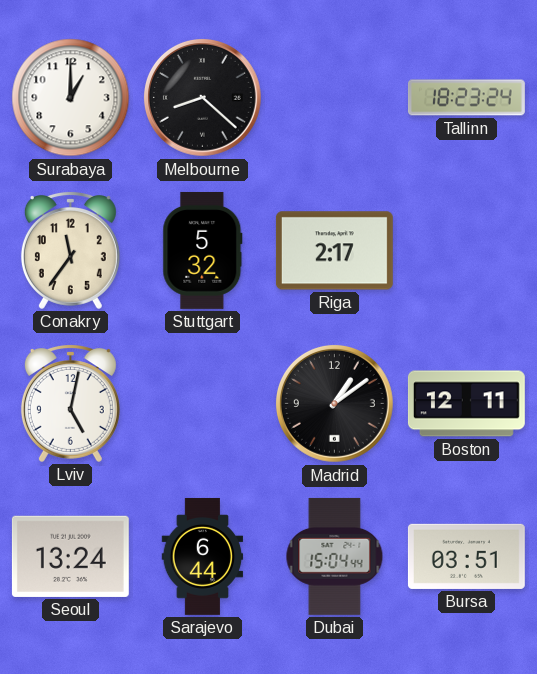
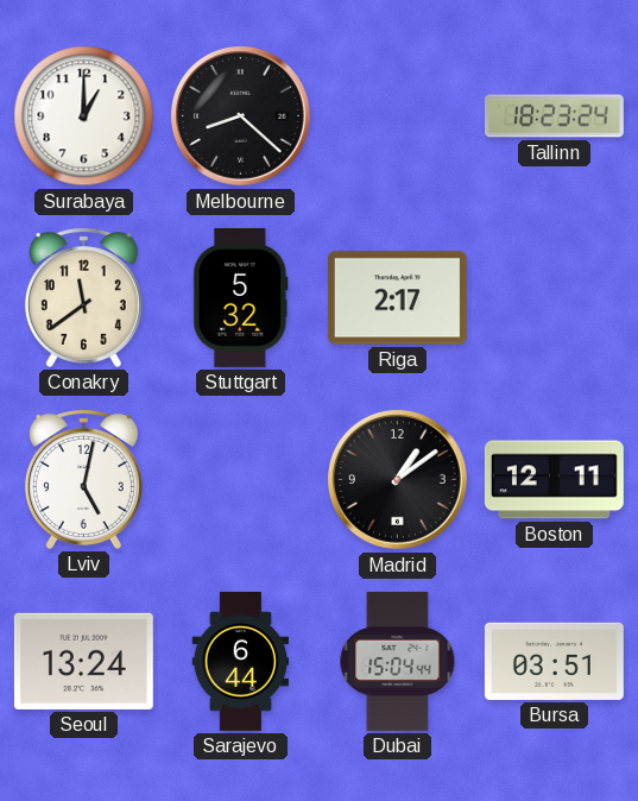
Conakry: 11:36 -> 11:39
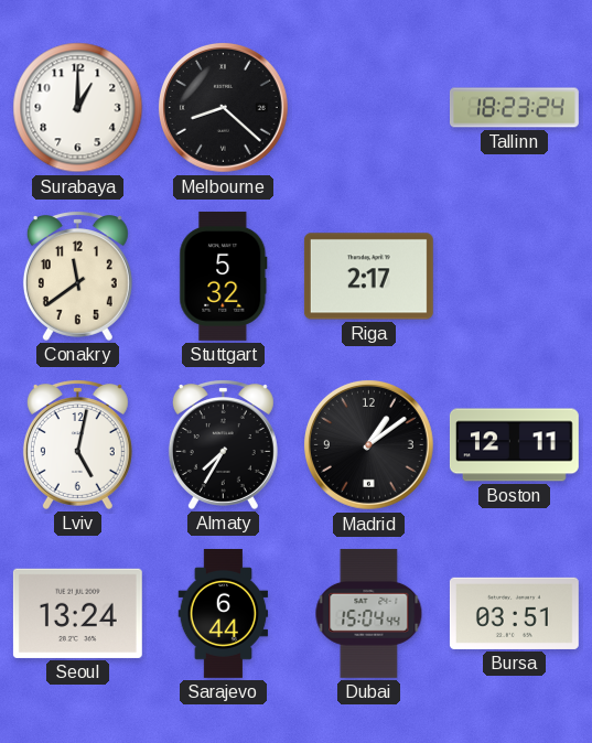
Almaty: none -> 7:35
